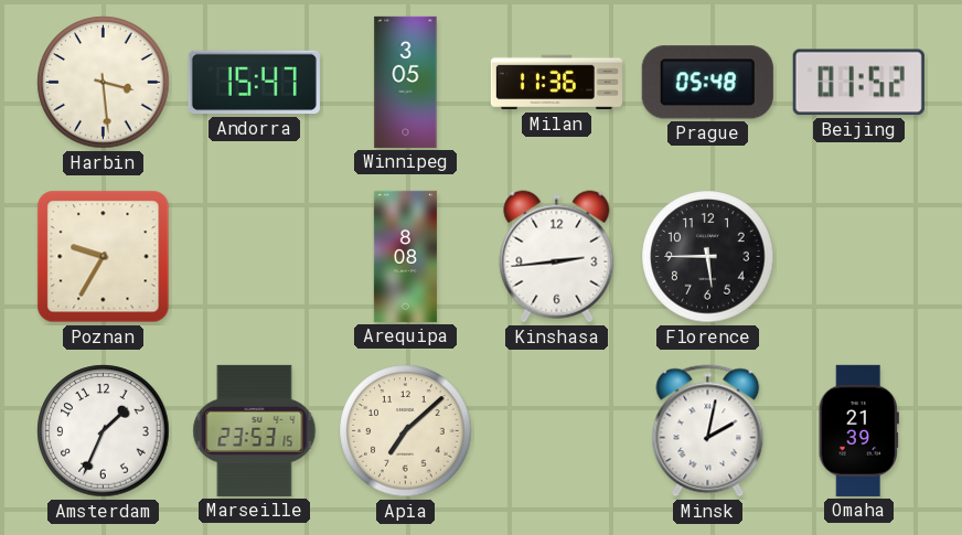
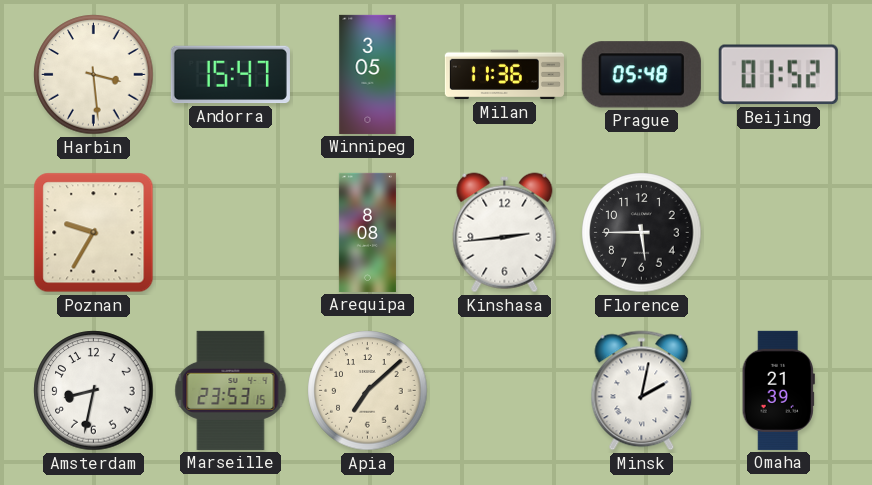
Amsterdam: 1:34 -> 8:32
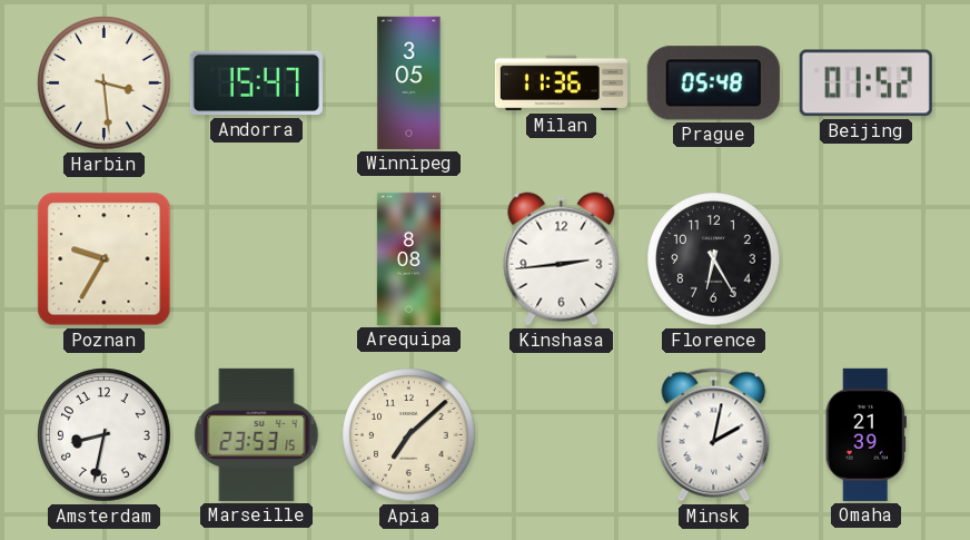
Florence: 5:45 -> 6:25
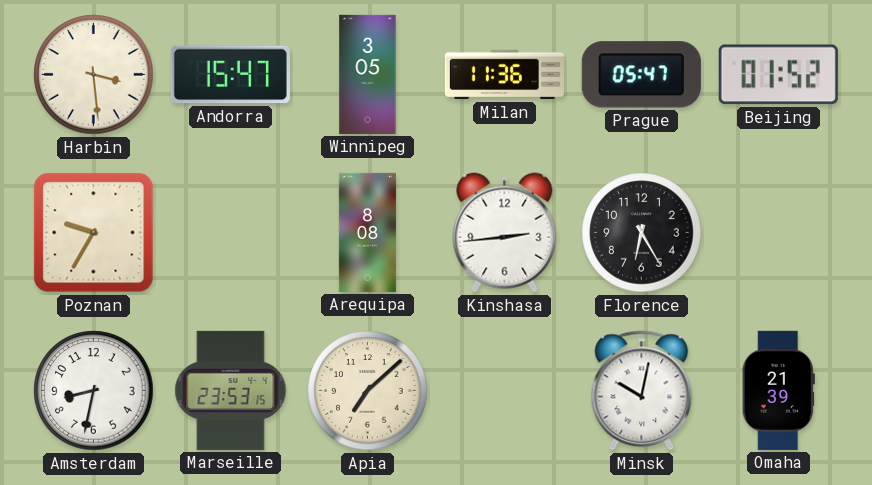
Prague: 05:48 -> 05:47
Minsk: 2:02 -> 10:02
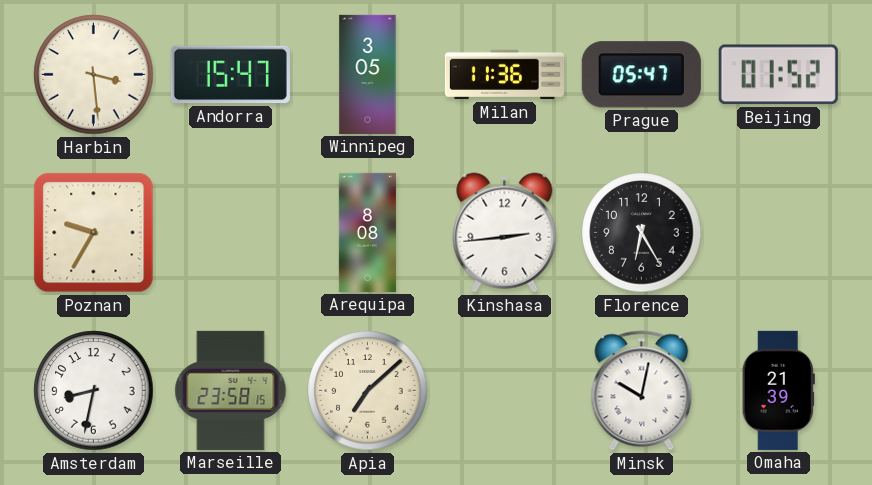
Marseille: 23:53 -> 23:58
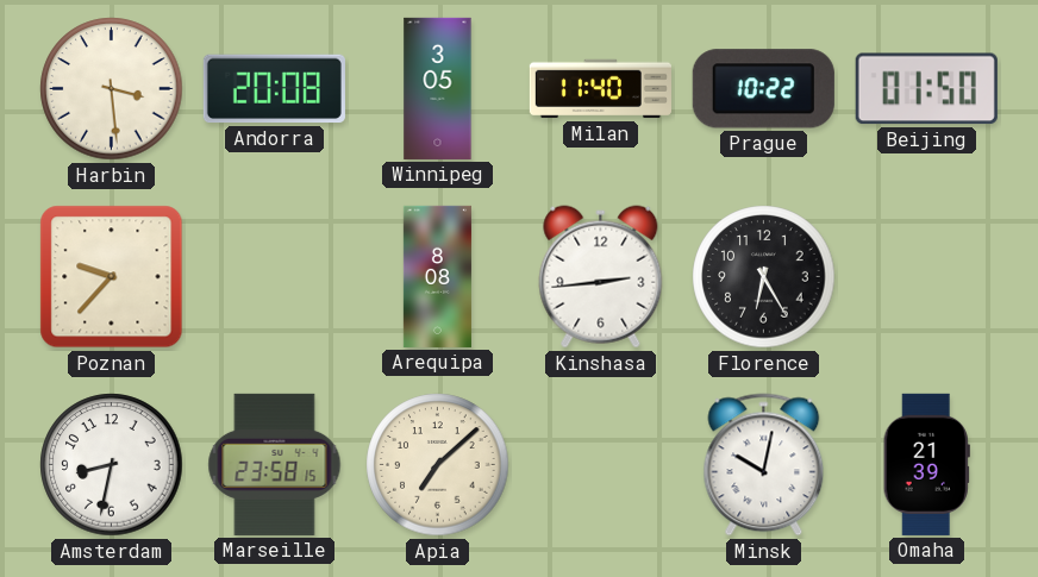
Andorra: 15:47 -> 20:08
Milan: 11:36 -> 11:40
Prague: 05:47 -> 10:22
Beijing: 01:52 -> 01:50
Poznan: 9:35 -> 9:37
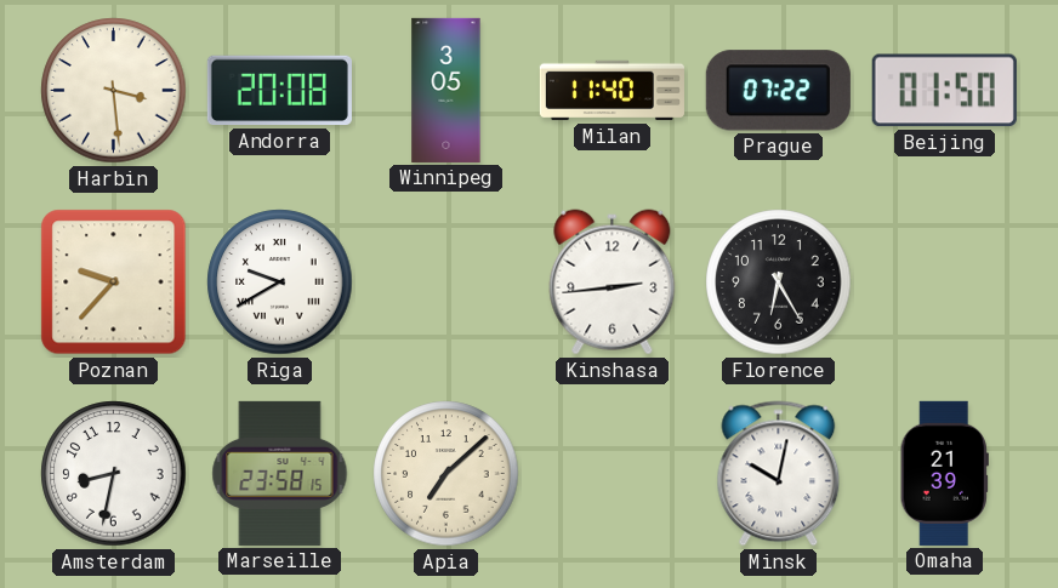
Prague: 10:22 -> 07:22
Riga: none -> 9:40
Arequipa: 8:08 -> none
